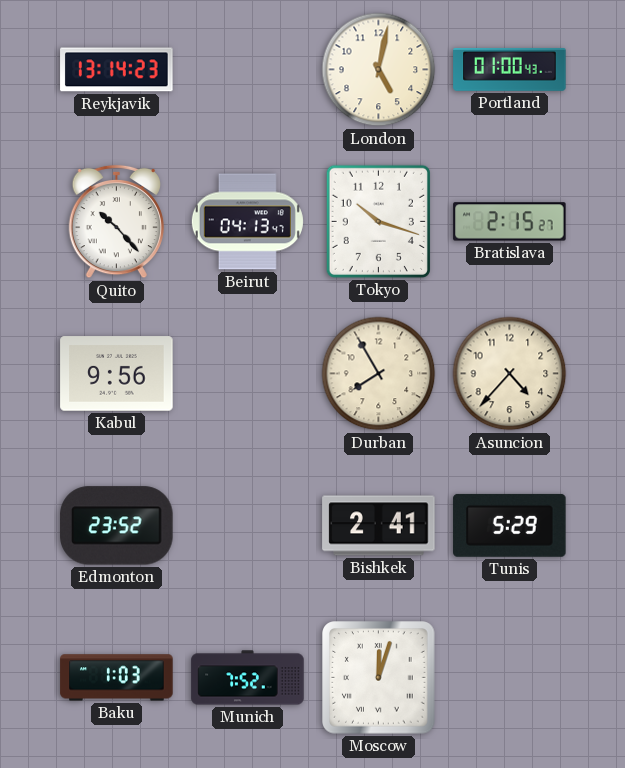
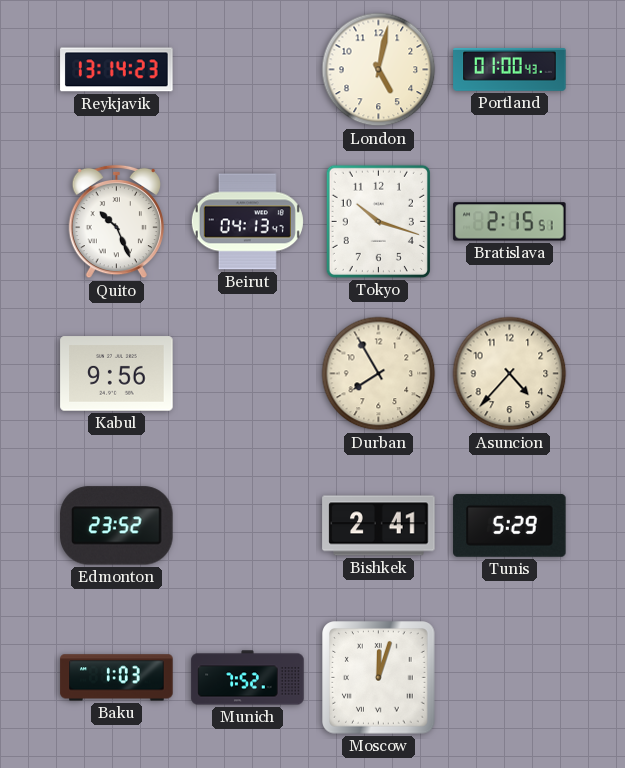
Quito: 10:23 -> 10:26
Bratislava: 2:15:27 -> 2:15:51
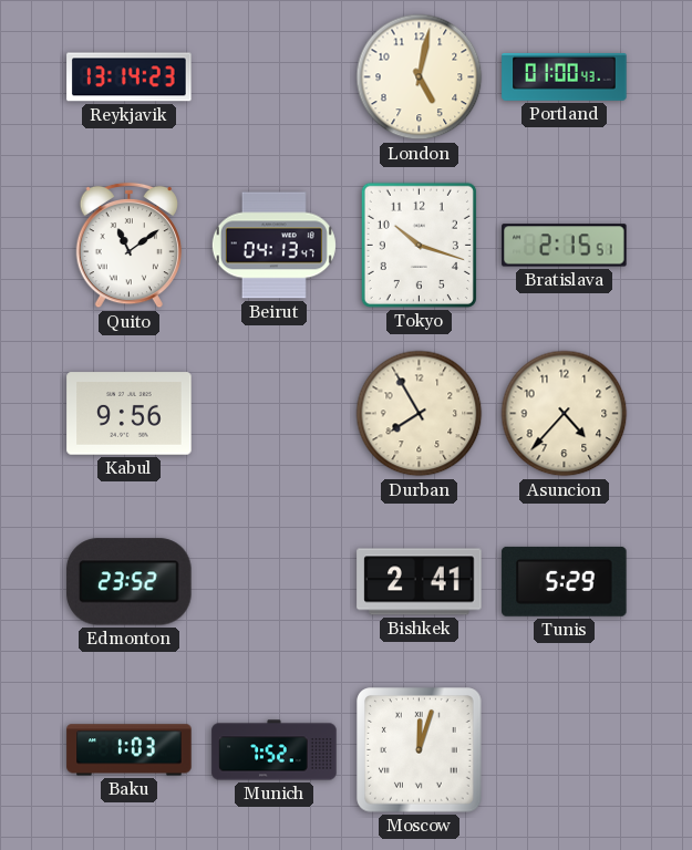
Quito: 10:26 -> 11:09
